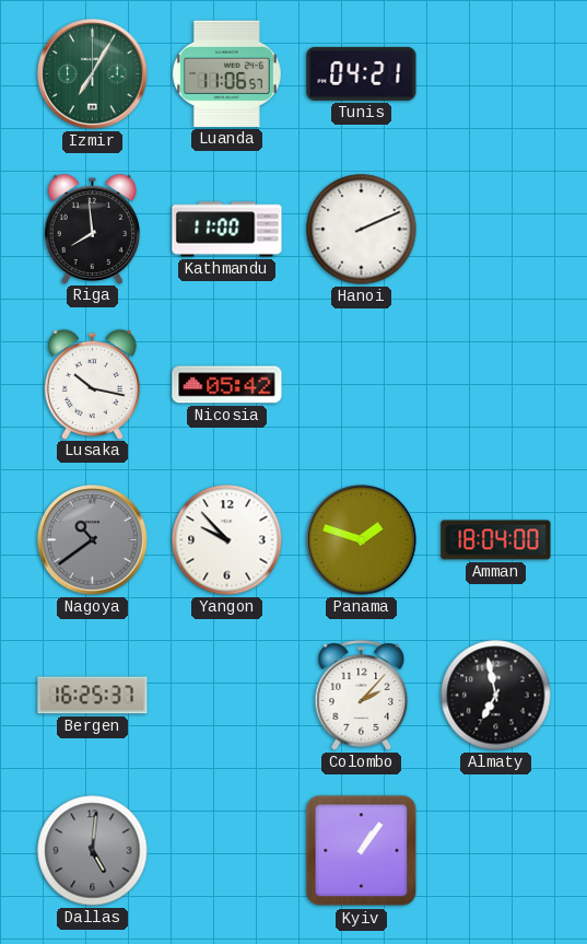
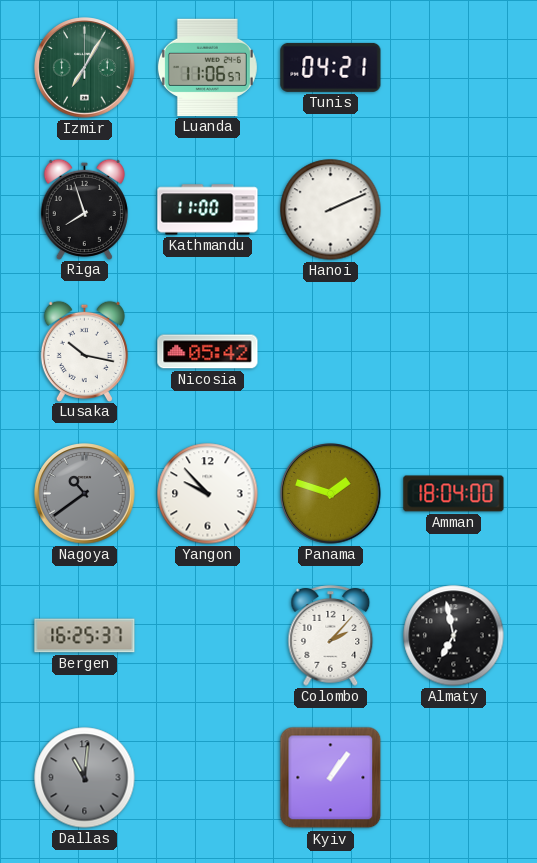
Riga: 7:59 -> 7:57
Dallas: 5:01 -> 11:01
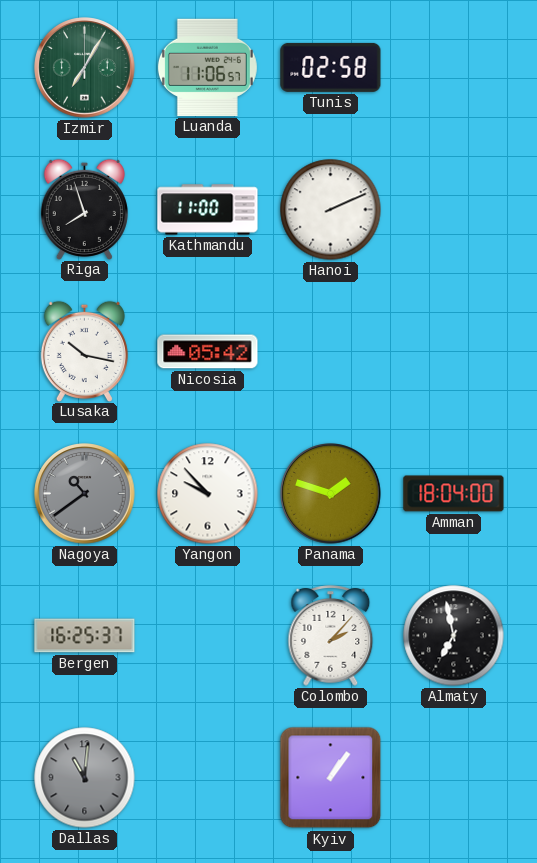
Tunis: 04:21 -> 02:58
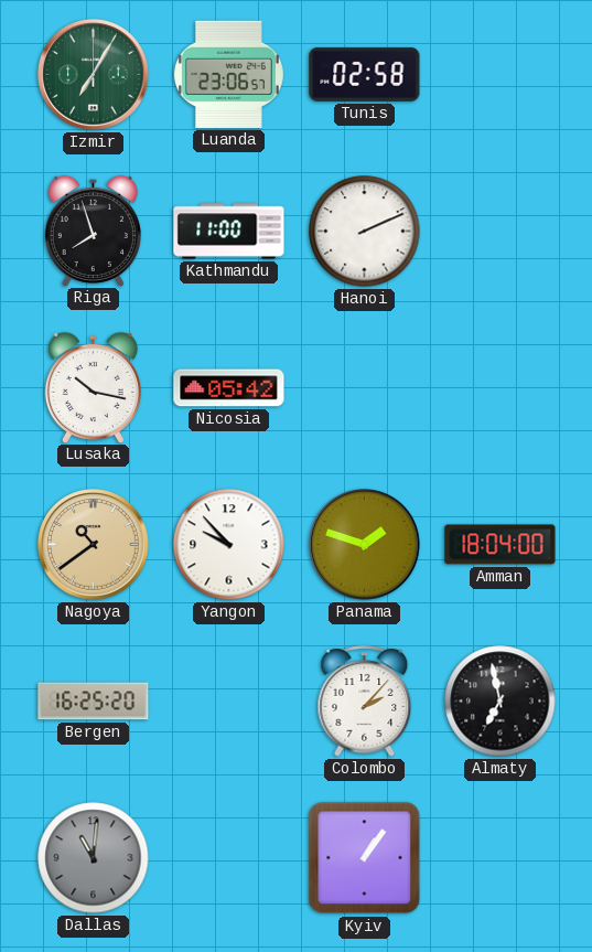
Luanda: 11:06 -> 23:06
Nagoya dial: grey -> champagne
Bergen: 16:25:37 -> 16:25:20
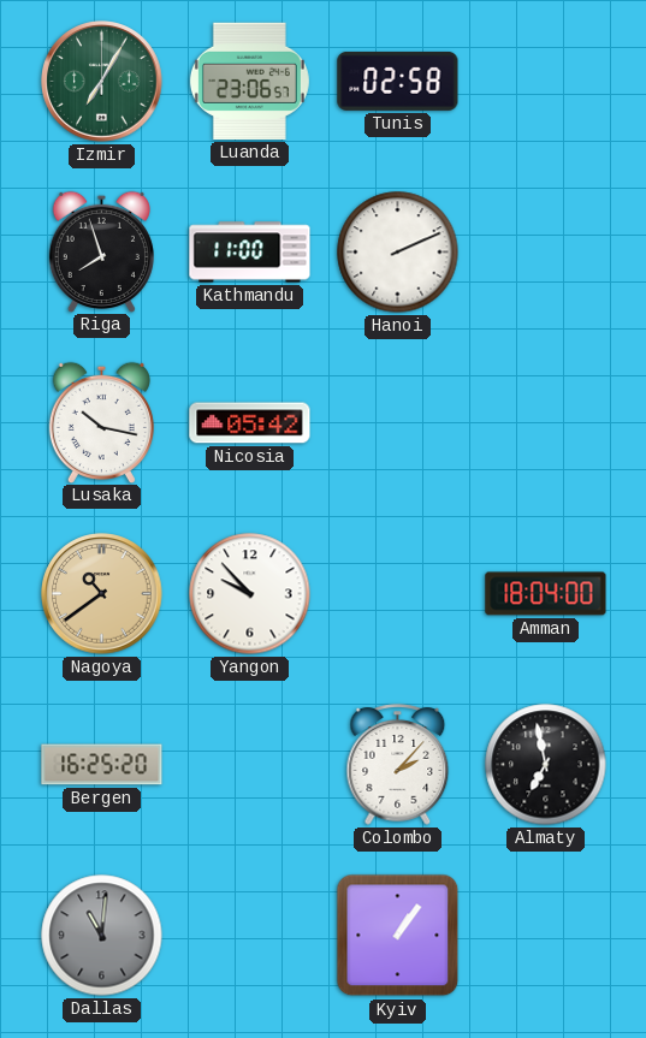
Panama: 1:48 -> none
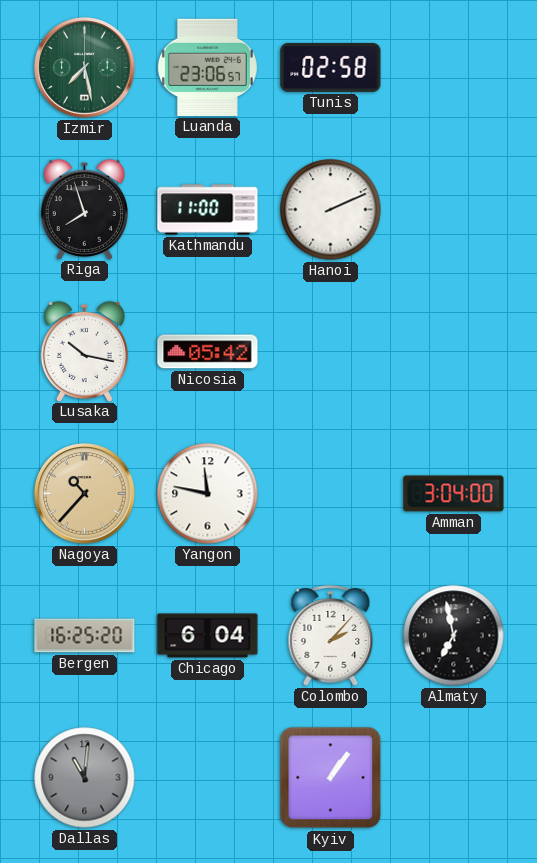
Izmir: 7:05 -> 7:28
Nagoya: 10:39 -> 10:37
Yangon: 9:53 -> 11:47
Amman: 18:04 -> 3:04
Chicago: none -> 6:04
